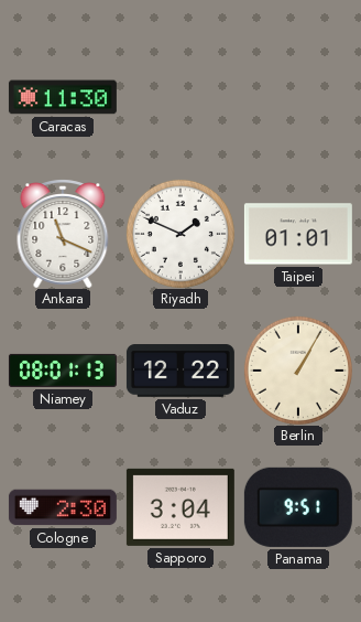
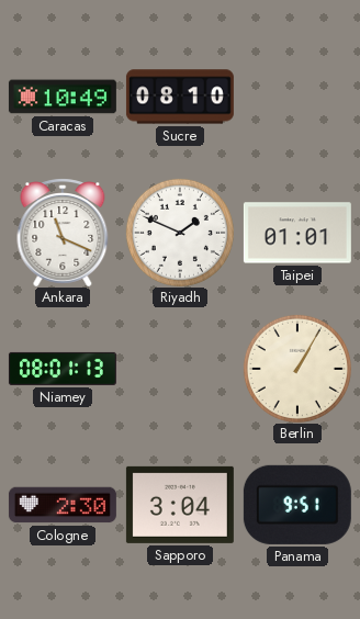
Caracas: 11:30 -> 10:49
Sucre: none -> 08:10
Vaduz: 12:22 -> none
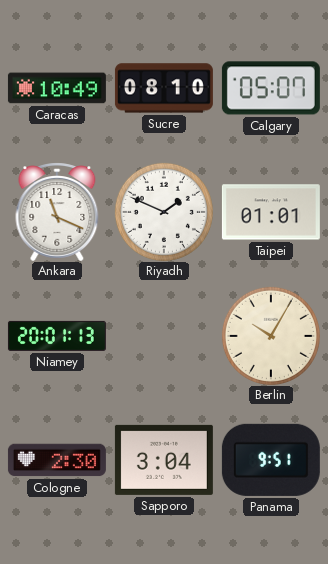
Calgary: none -> 05:07
Niamey: 08:01 -> 20:01
Berlin: 1:05 -> 10:05
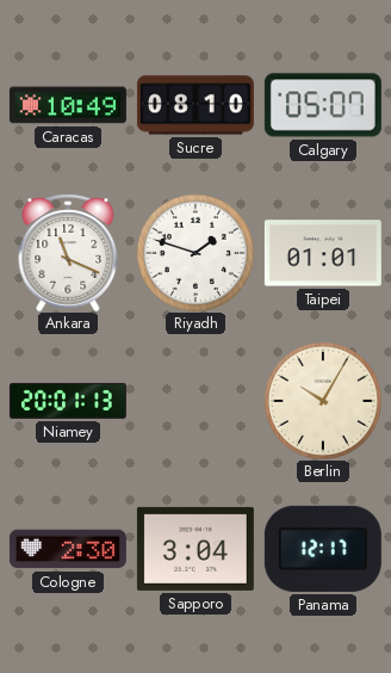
Riyadh: 1:49 -> 1:48
Panama: 9:51 -> 12:17
